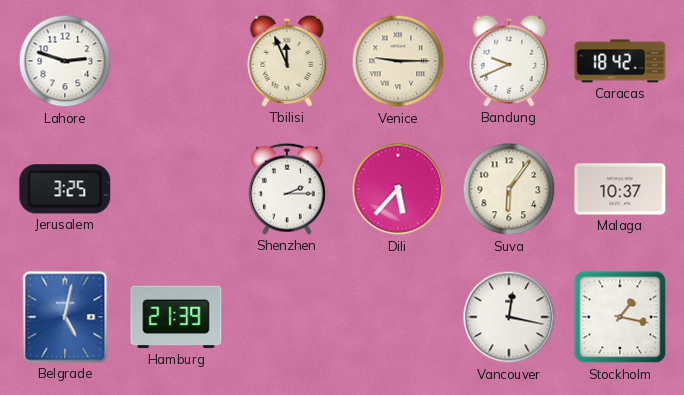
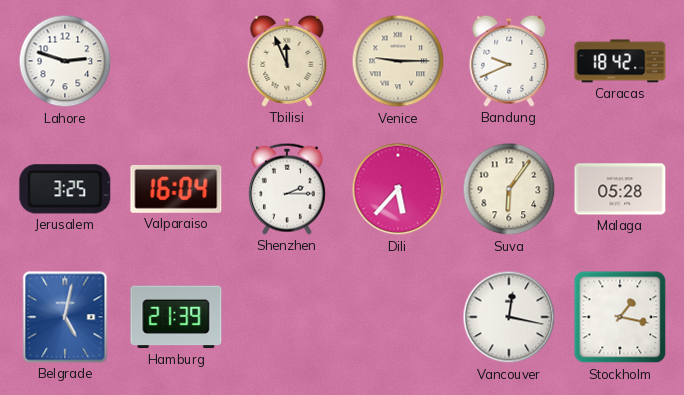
Valparaiso: none -> 16:04
Malaga: 10:37 -> 05:28
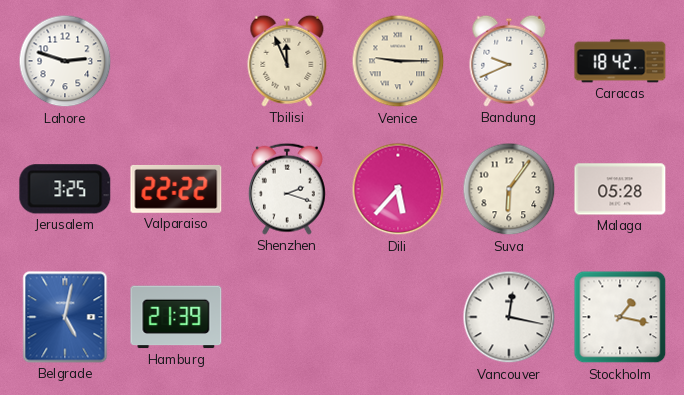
Valparaiso: 16:04 -> 22:22
Shenzhen: 2:15 -> 2:18
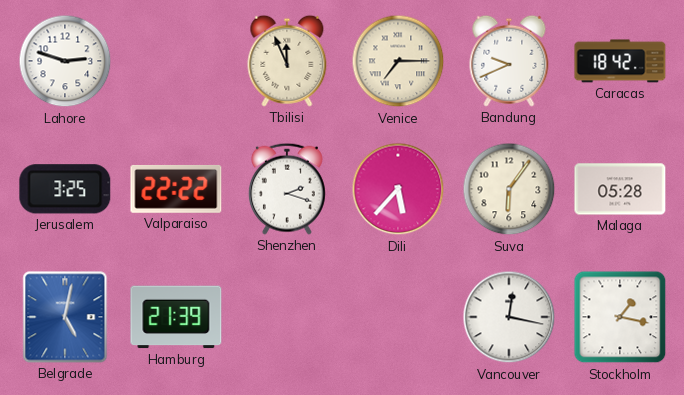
Venice: 9:15 -> 7:15
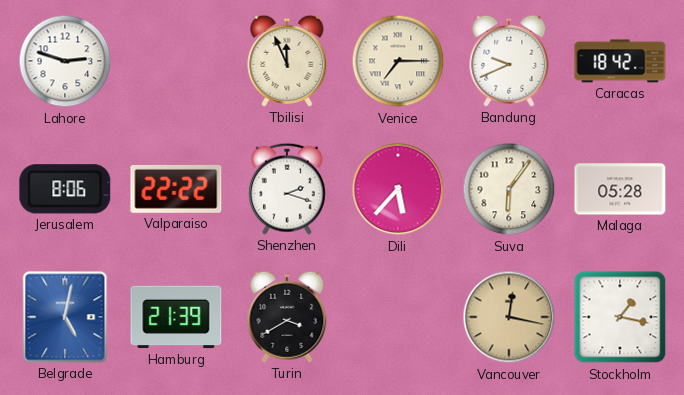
Jerusalem: 3:25 -> 8:06
Turin: none -> 3:40
Vancouver dial: white -> champagne
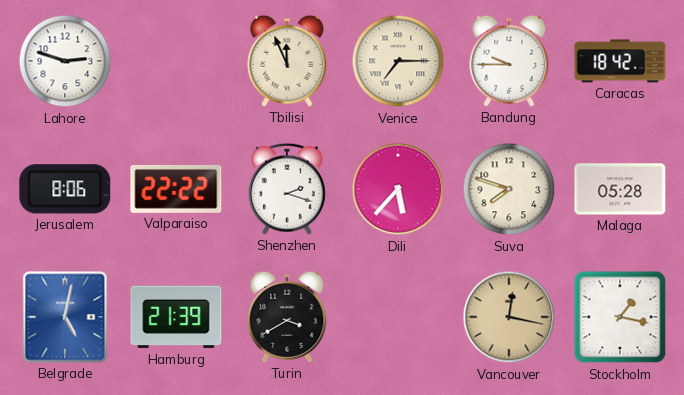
Bandung: 9:41 -> 9:45
Suva: 6:06 -> 7:48
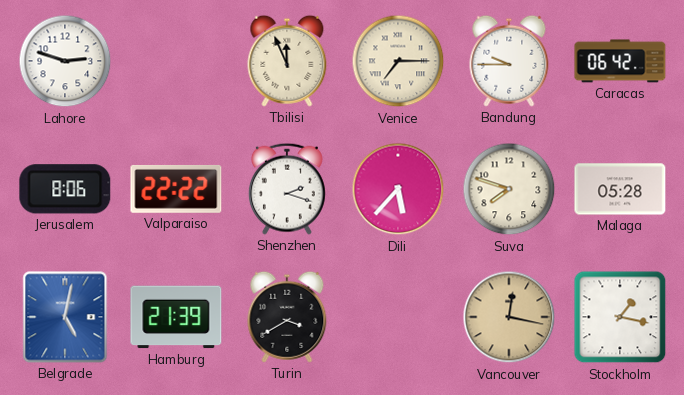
Caracas: 18:42 -> 06:42
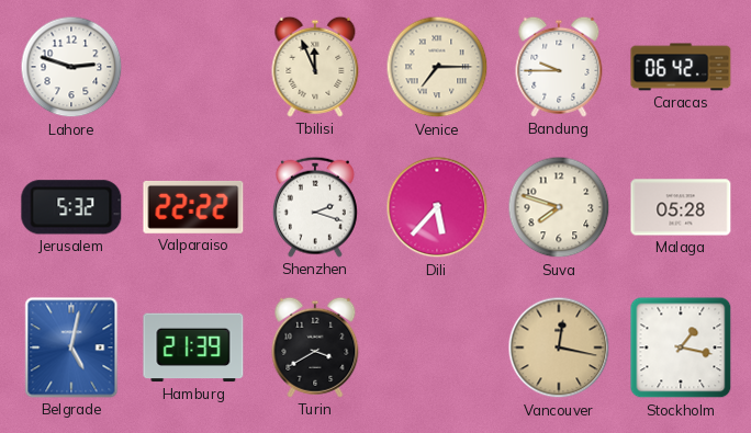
Jerusalem: 8:06 -> 5:32
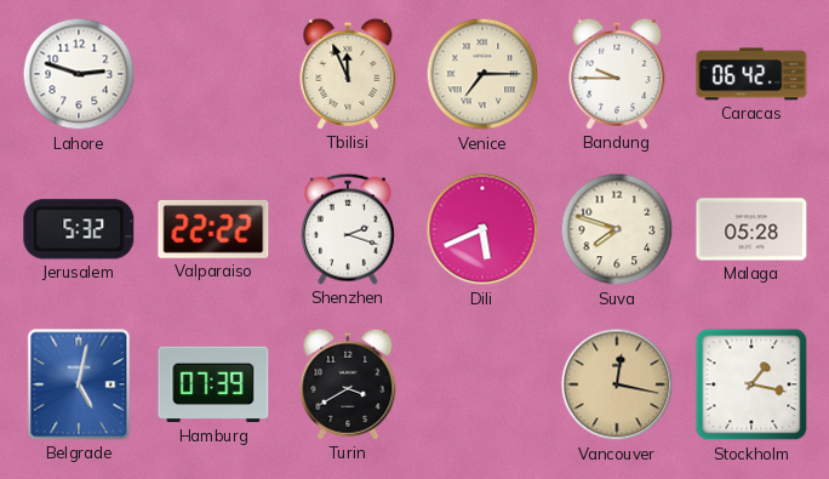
Dili: 5:37 -> 5:41
Hamburg: 21:39 -> 07:39
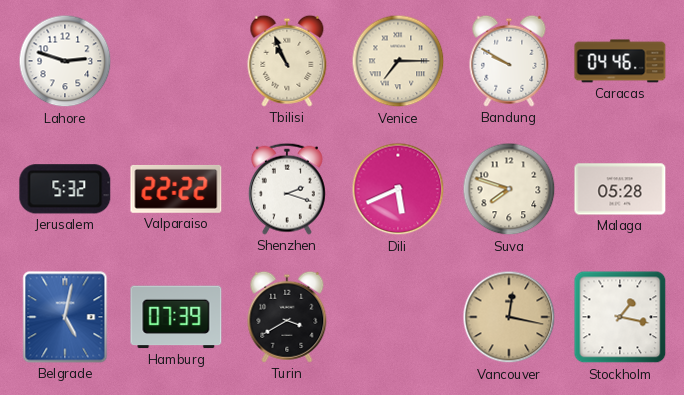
Tbilisi: 11:56 -> 10:56
Bandung: 9:45 -> 9:50
Caracas: 06:42 -> 04:46
